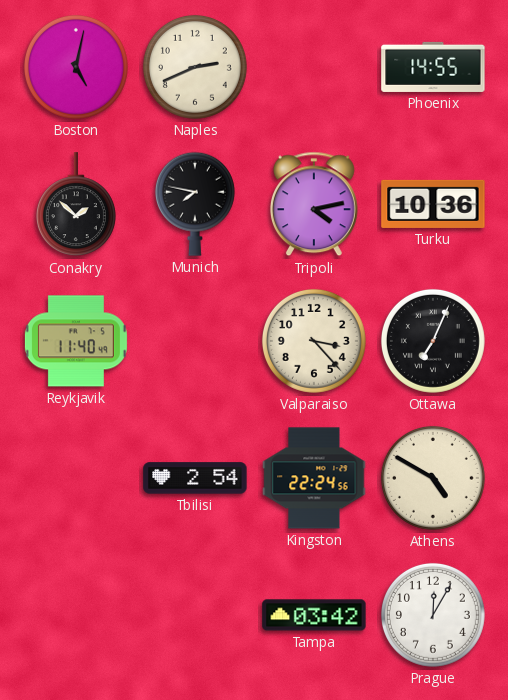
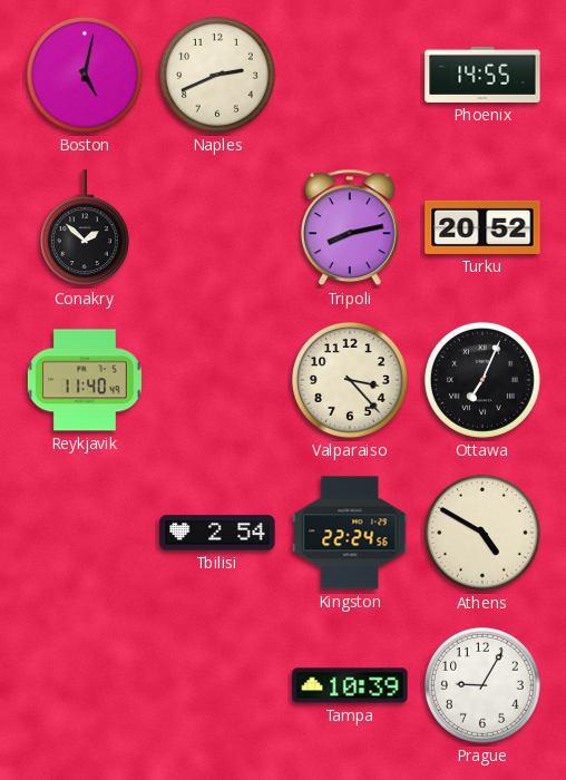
Munich: 7:47 -> none
Tripoli: 4:13 -> 8:13
Turku: 10:36 -> 20:52
Tampa: 03:42 -> 10:39
Prague: 12:05 -> 9:05
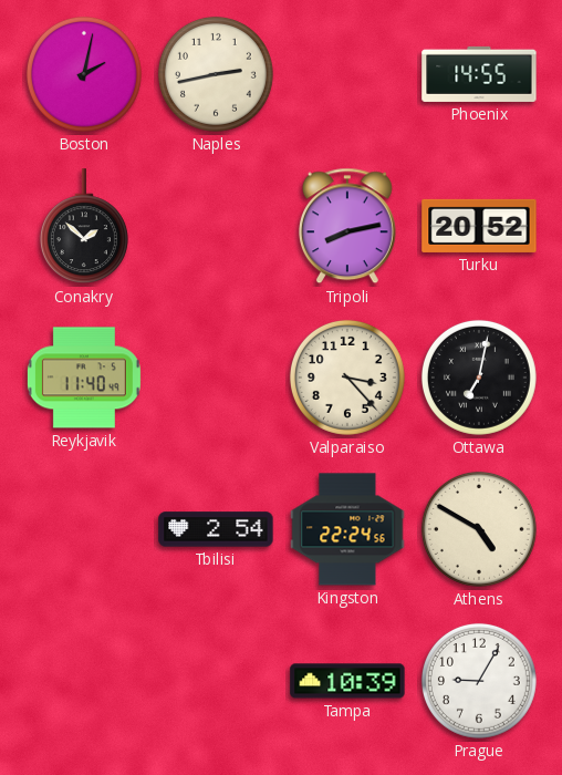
Boston: 5:02 -> 2:02
Naples: 2:41 -> 2:43
Ottawa: 7:04 -> 7:02
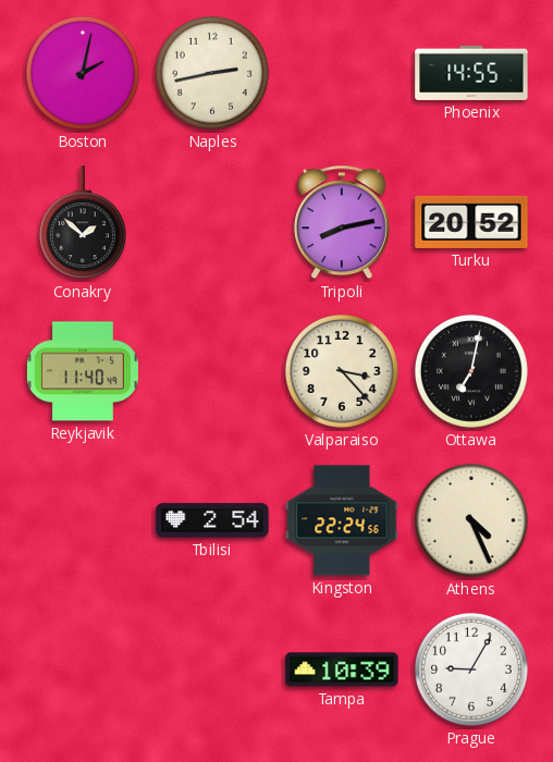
Athens: 4:50 -> 4:26
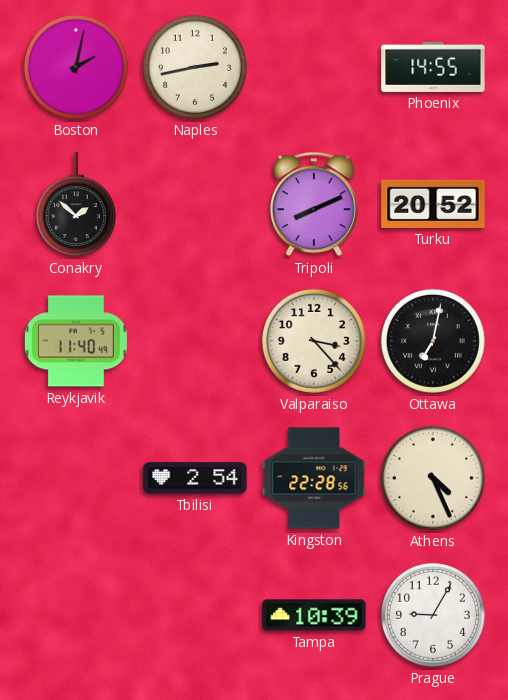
Tripoli: 8:13 -> 8:11
Kingston: 22:24 -> 22:28
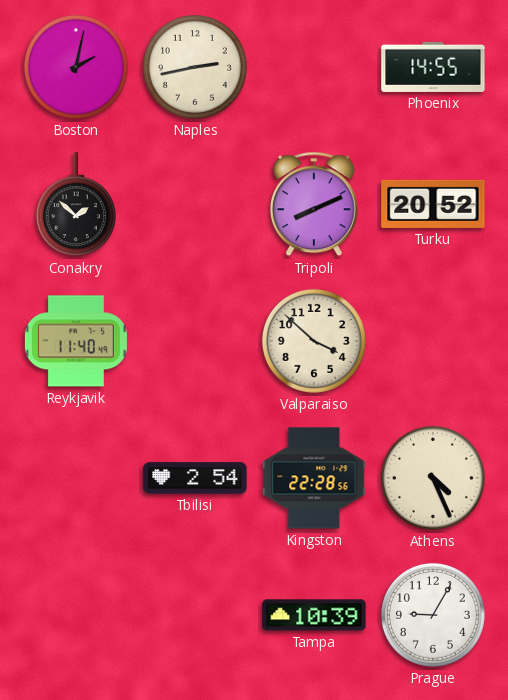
Valparaiso: 3:23 -> 3:52
Ottawa: 7:02 -> none
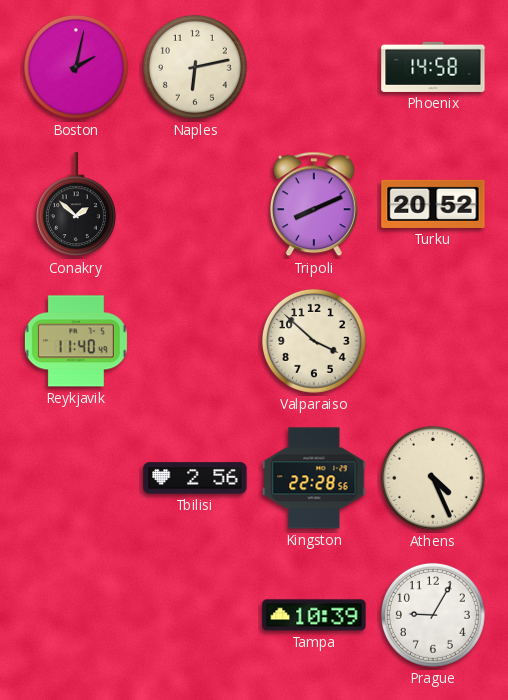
Naples: 2:43 -> 6:13
Phoenix: 14:55 -> 14:58
Tbilisi: 2:54 -> 2:56
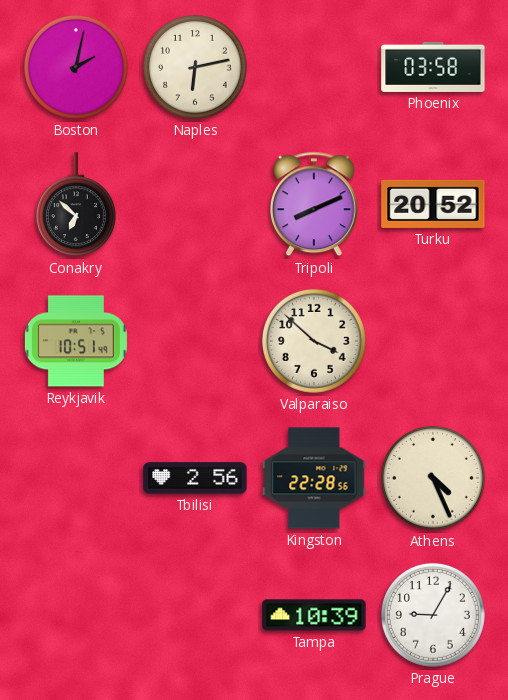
Phoenix: 14:58 -> 03:58
Conakry: 1:52 -> 6:52
Reykjavik: 11:40 -> 10:51
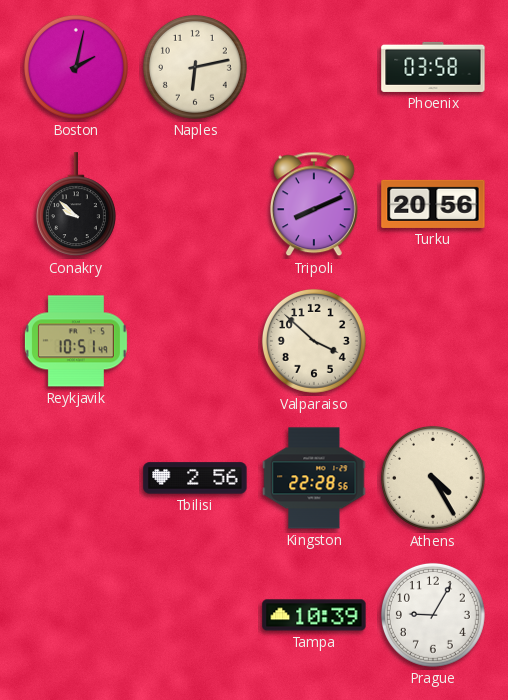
Conakry: 6:52 -> 9:52
Turku: 20:52 -> 20:56
Athens: 4:26 -> 4:25
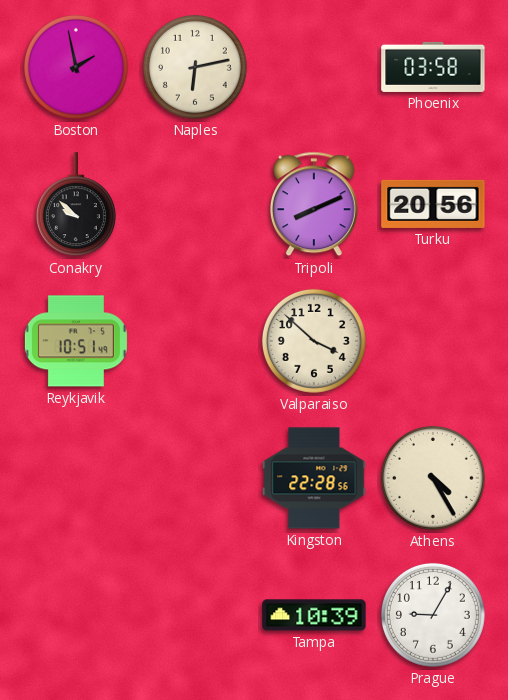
Boston: 2:02 -> 1:58
Tbilisi: 2:56 -> none
